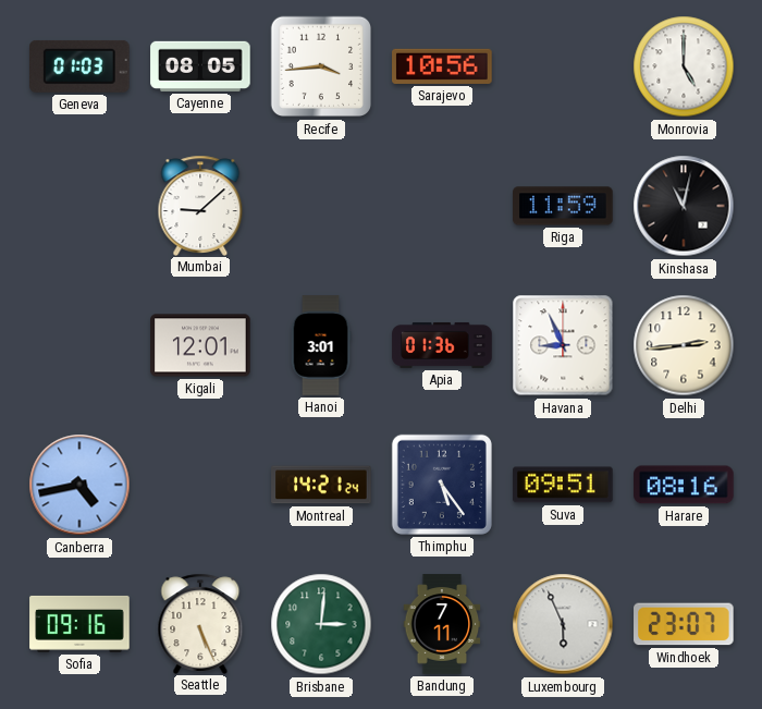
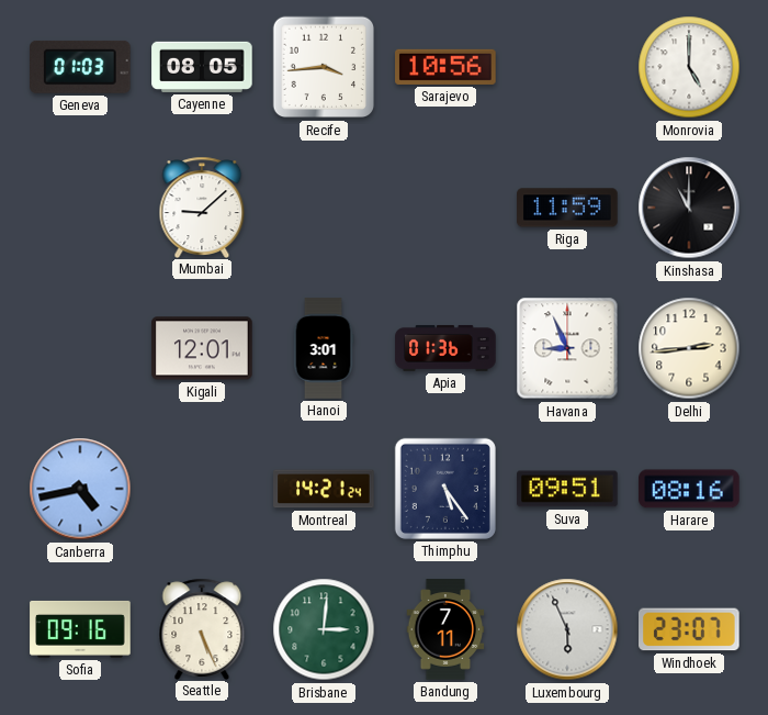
Kinshasa: 11:02 -> 11:00
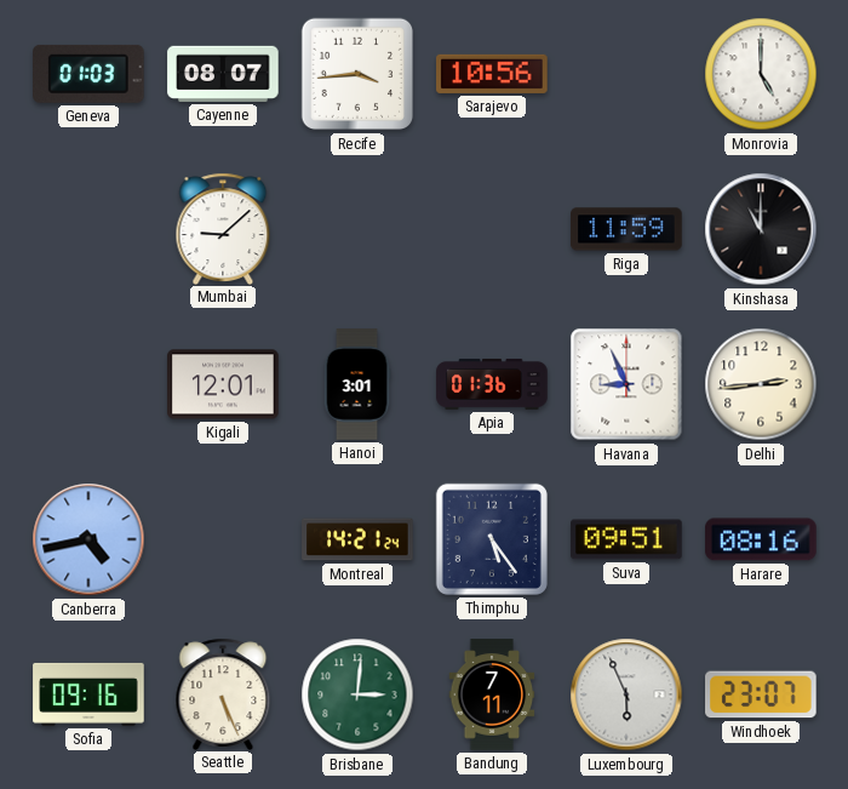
Cayenne: 08:05 -> 08:07
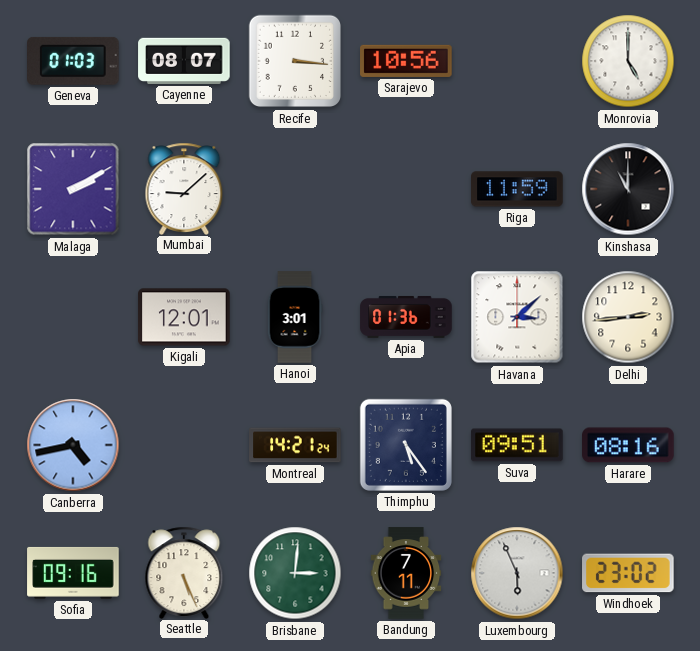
Recife: 3:44 -> 3:16
Malaga: none -> 2:10
Havana: 8:56 -> 3:08
Windhoek: 23:07 -> 23:02
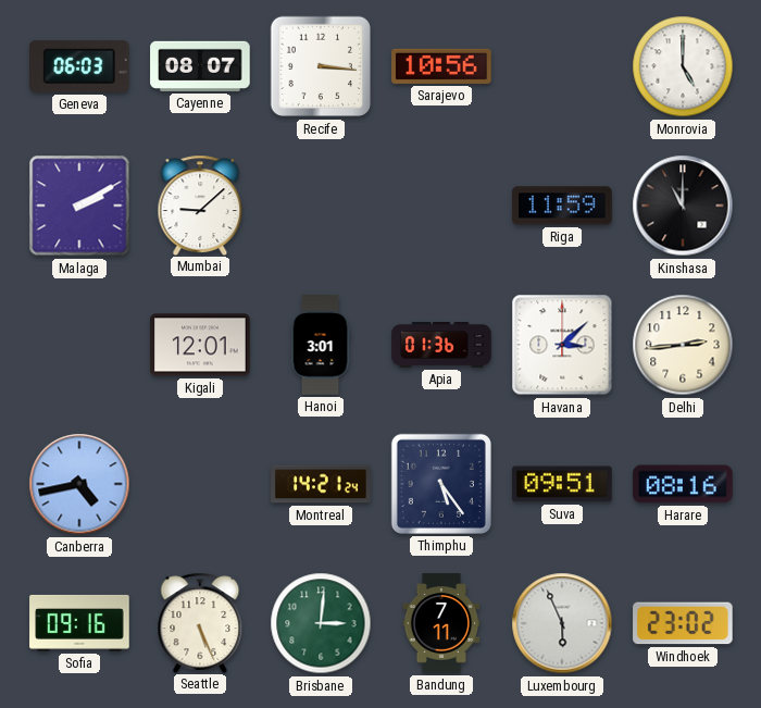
Geneva: 01:03 -> 06:03
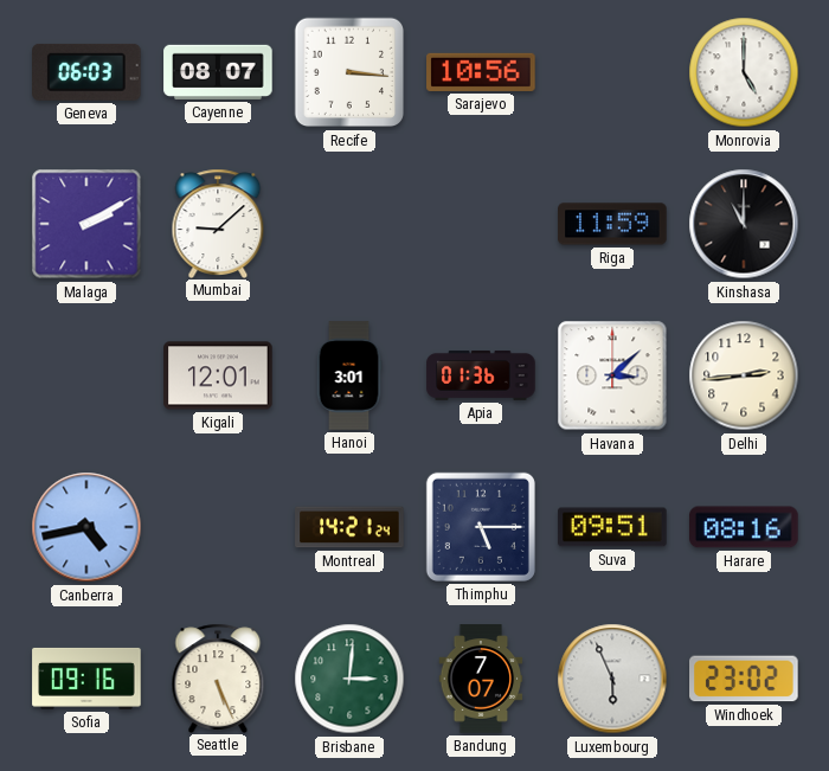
Thimphu: 5:24 -> 5:15
Bandung: 7:11 -> 7:07
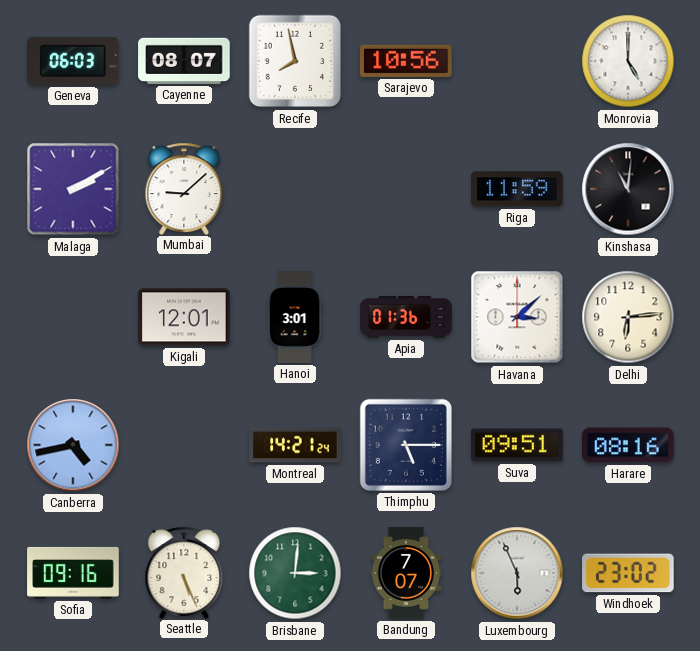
Recife: 3:16 -> 7:58
Kinshasa: 11:00 -> 11:01
Delhi: 2:44 -> 6:14
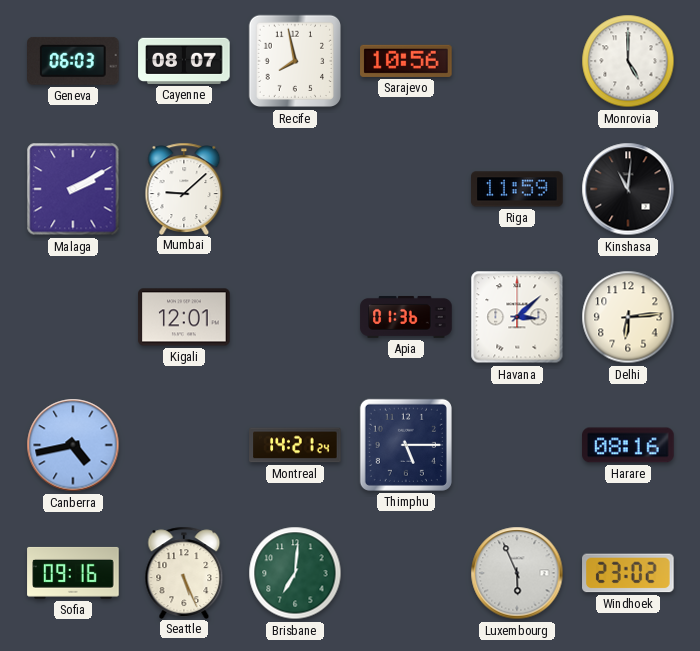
Hanoi: 3:01 -> none
Suva: 09:51 -> none
Brisbane: 3:01 -> 7:01
Bandung: 7:07 -> none
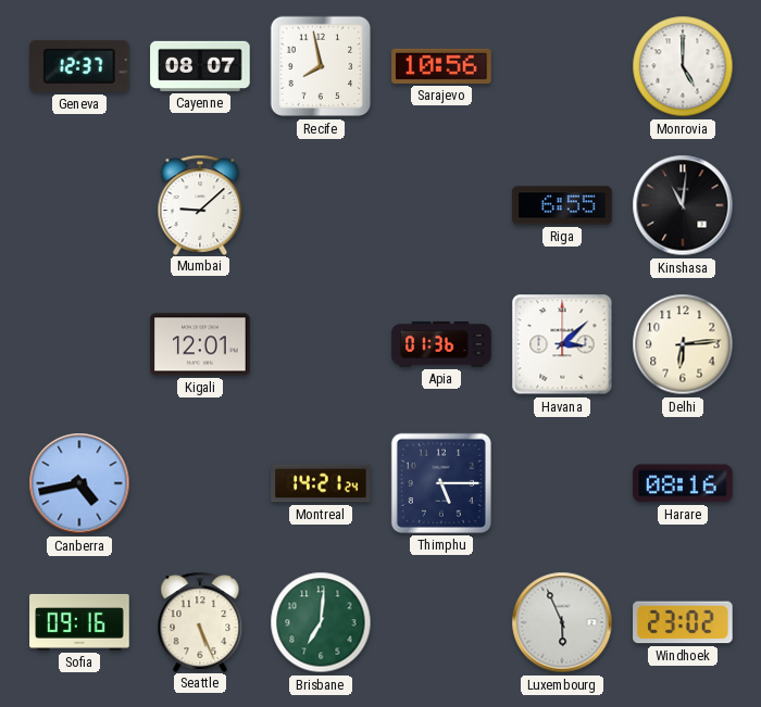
Geneva: 06:03 -> 12:37
Malaga: 2:10 -> none
Riga: 11:59 -> 6:55
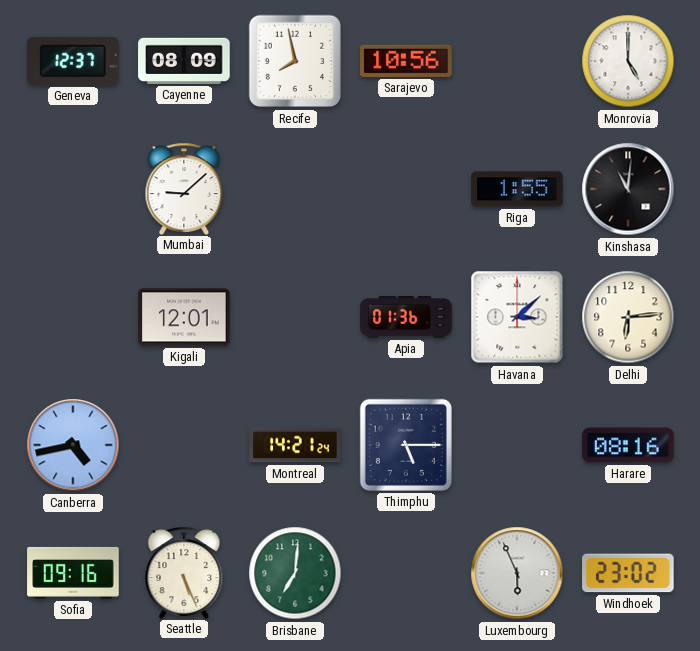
Cayenne: 08:07 -> 08:09
Riga: 6:55 -> 1:55
